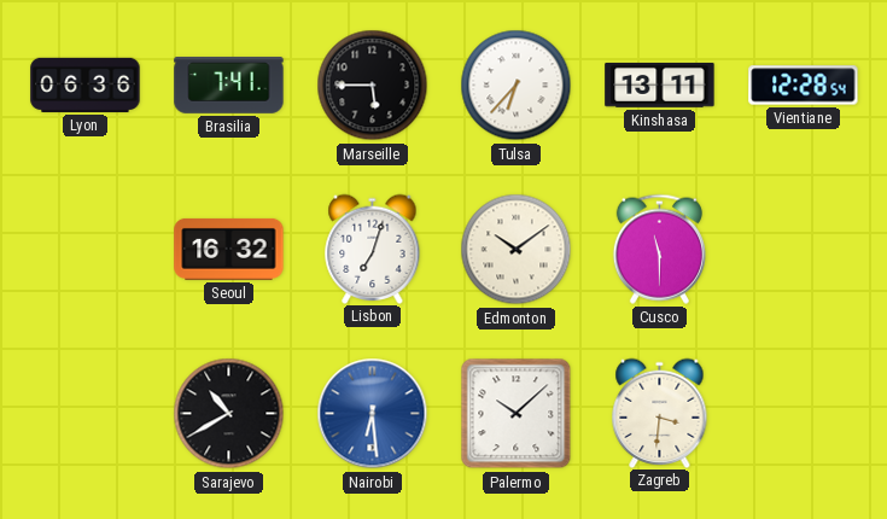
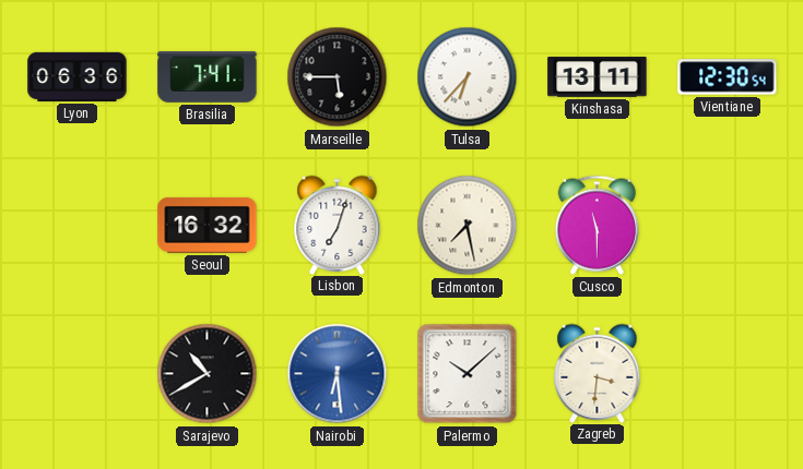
Vientiane: 12:28 -> 12:30
Edmonton: 10:09 -> 7:28
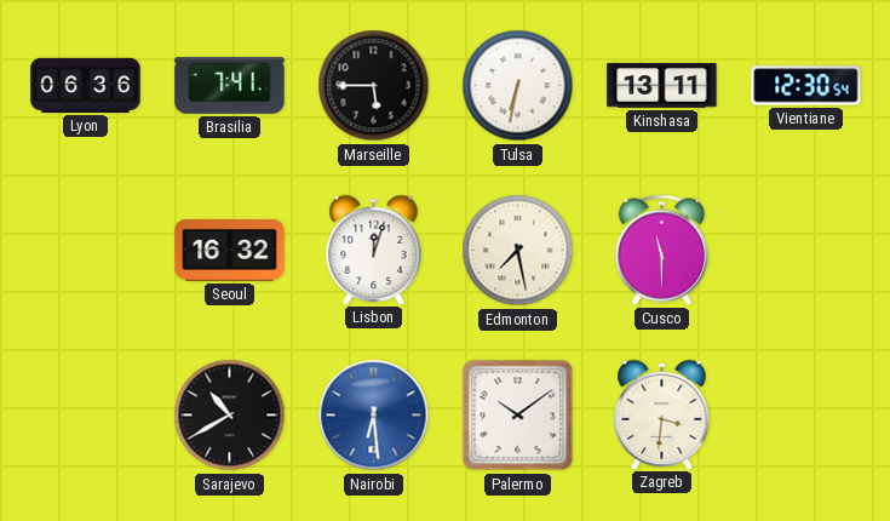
Tulsa: 6:37 -> 6:32
Lisbon: 7:03 -> 12:03
Palermo: 10:08 -> 10:09
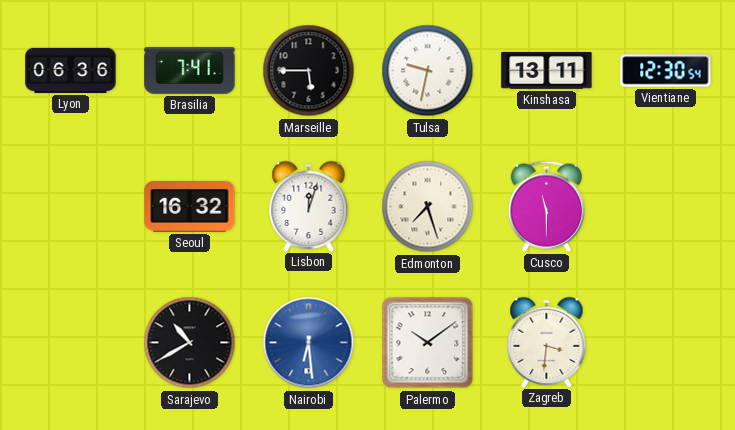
Tulsa: 6:32 -> 9:32
Edmonton: 7:28 -> 7:27
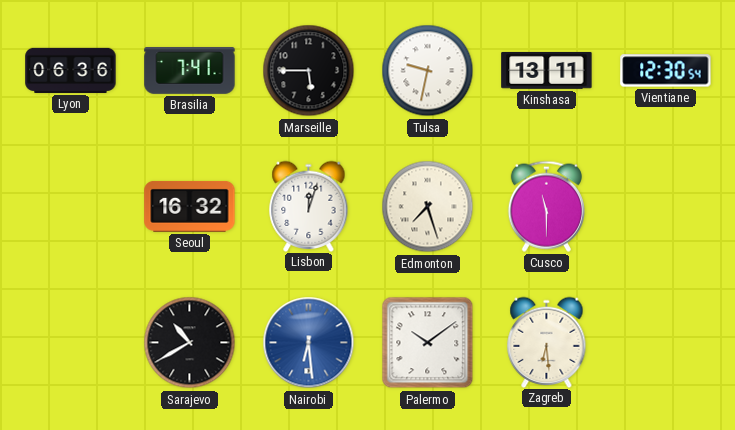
Zagreb: 3:31 -> 6:29
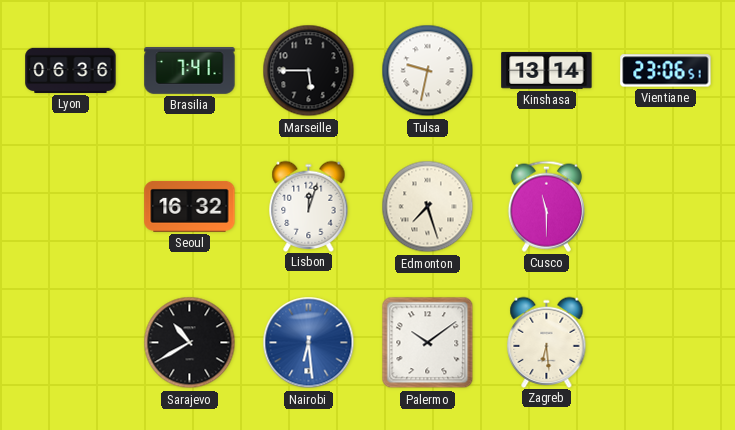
Kinshasa: 13:11 -> 13:14
Vientiane: 12:30 -> 23:06
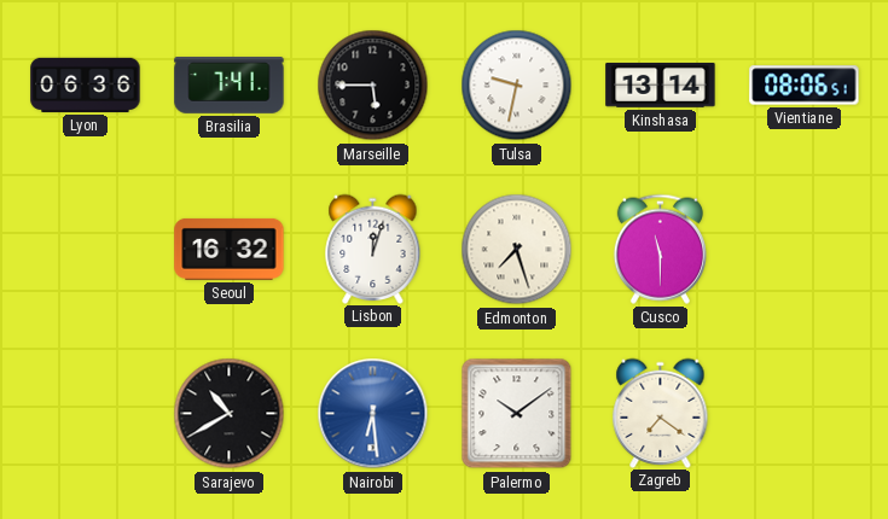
Vientiane: 23:06 -> 08:06
Zagreb: 6:29 -> 7:21
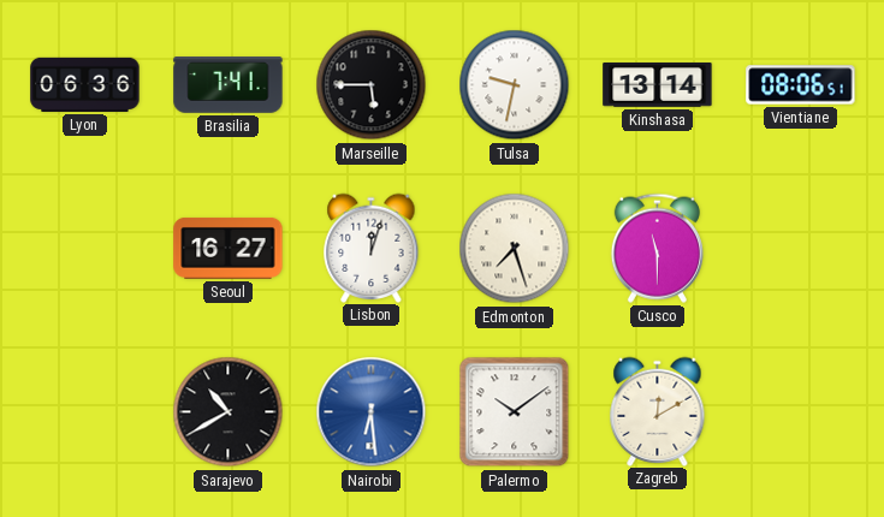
Seoul: 16:32 -> 16:27
Zagreb: 7:21 -> 12:10
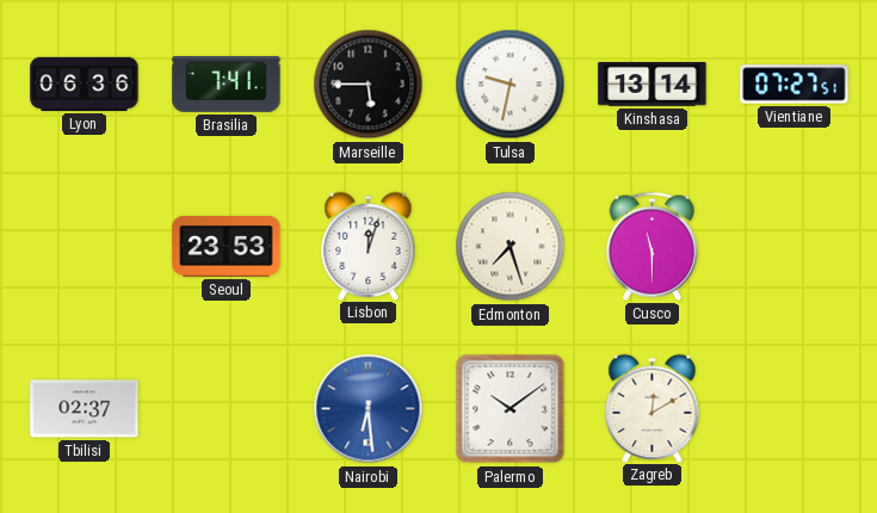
Vientiane: 08:06 -> 07:27
Seoul: 16:27 -> 23:53
Tbilisi: none -> 02:37
Sarajevo: 10:40 -> none
